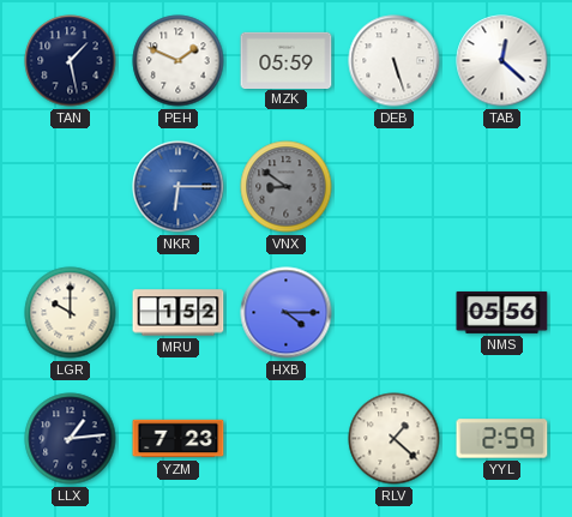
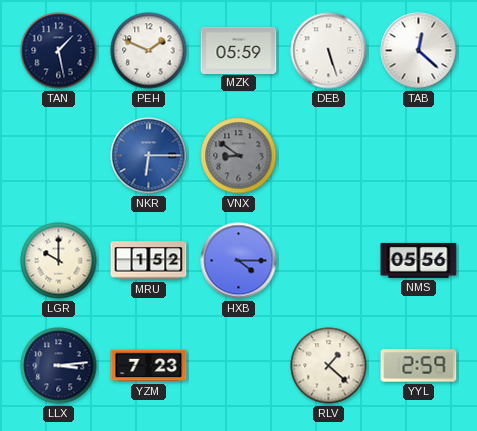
LLX: 1:14 -> 3:14
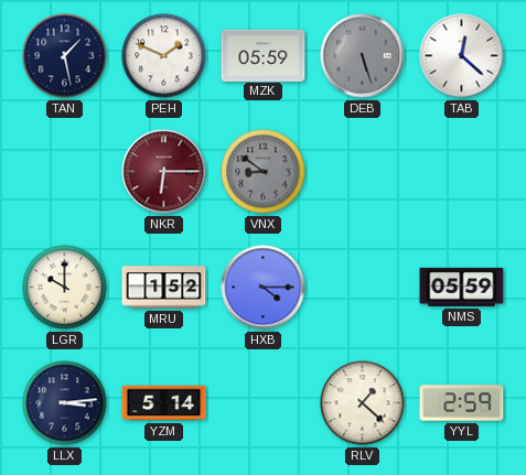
DEB dial: white -> grey
NKR dial: blue -> burgundy
NMS: 05:56 -> 05:59
YZM: 7:23 -> 5:14
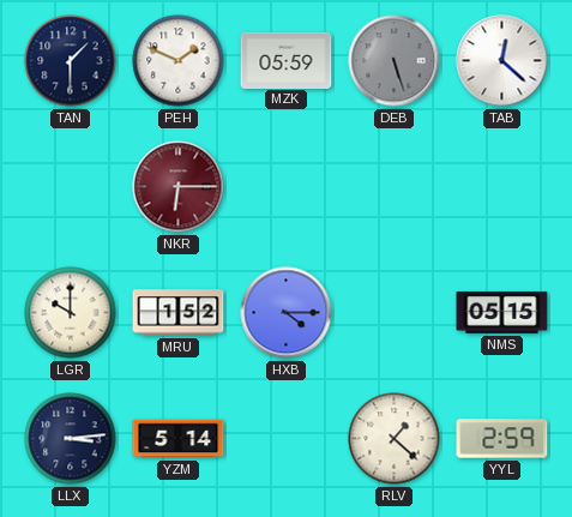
TAN: 1:28 -> 1:30
VNX: 8:51 -> none
NMS: 05:59 -> 05:15
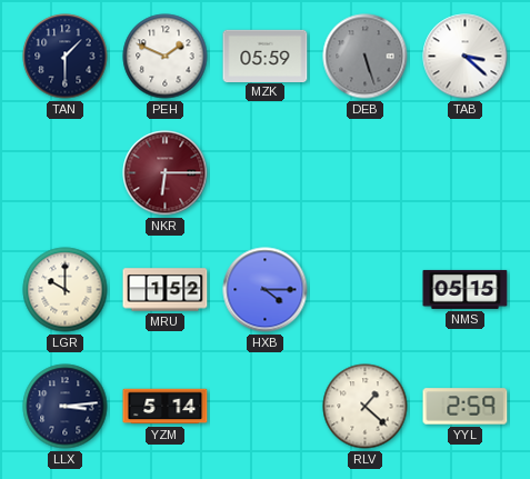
TAB: 12:22 -> 3:22
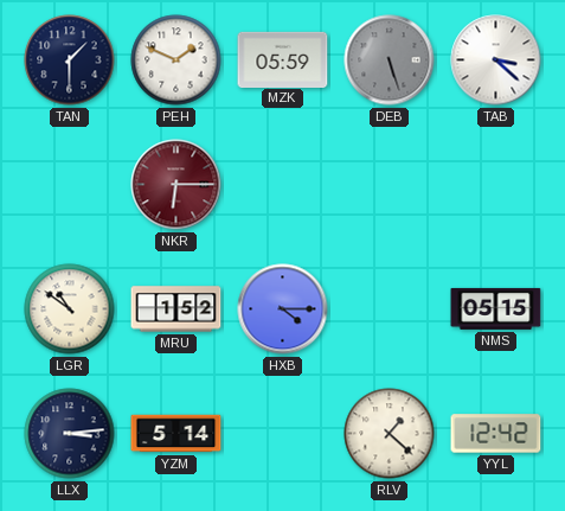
LGR: 10:00 -> 10:51
YYL: 2:59 -> 12:42
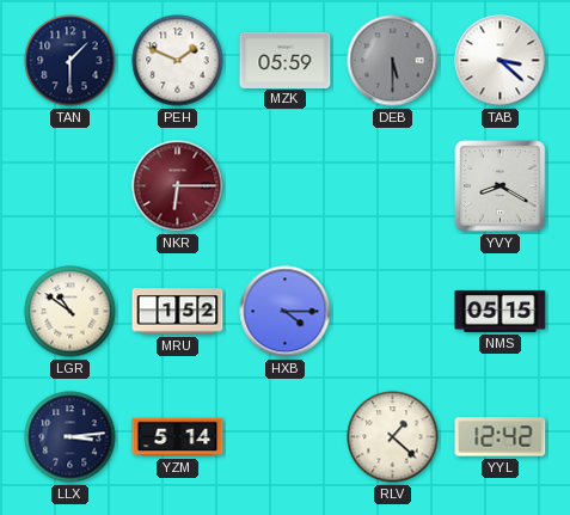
DEB: 5:27 -> 5:30
YVY: none -> 8:20
